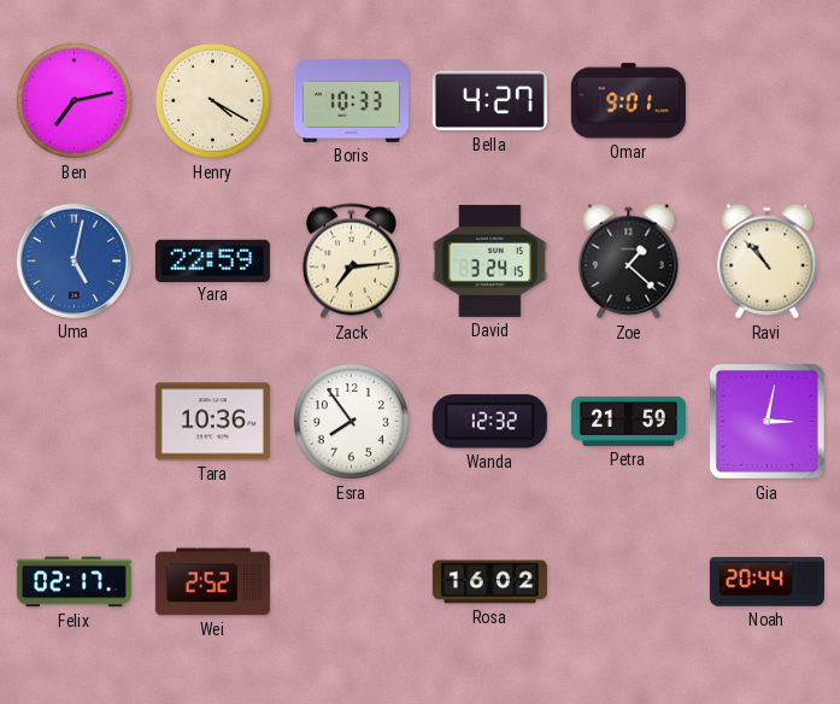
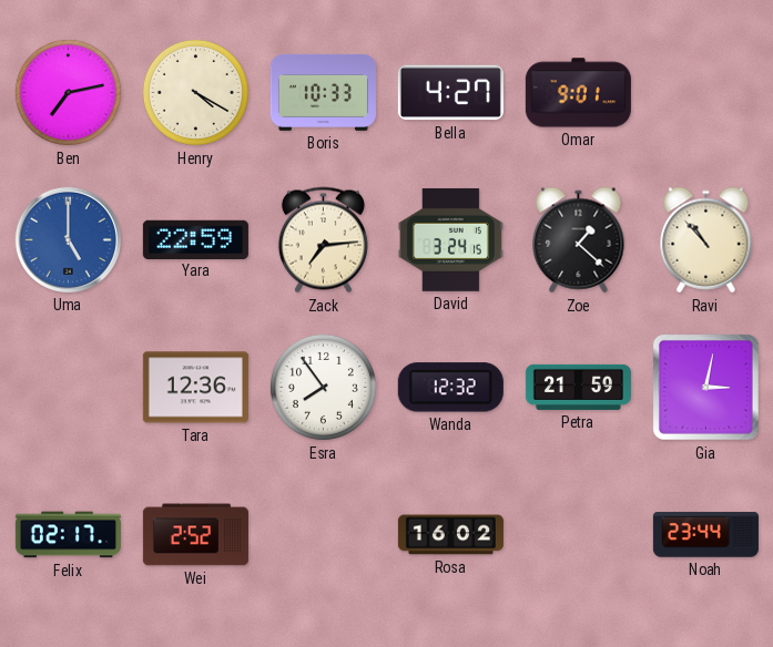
Uma: 5:02 -> 5:00
Tara: 10:36 -> 12:36
Noah: 20:44 -> 23:44
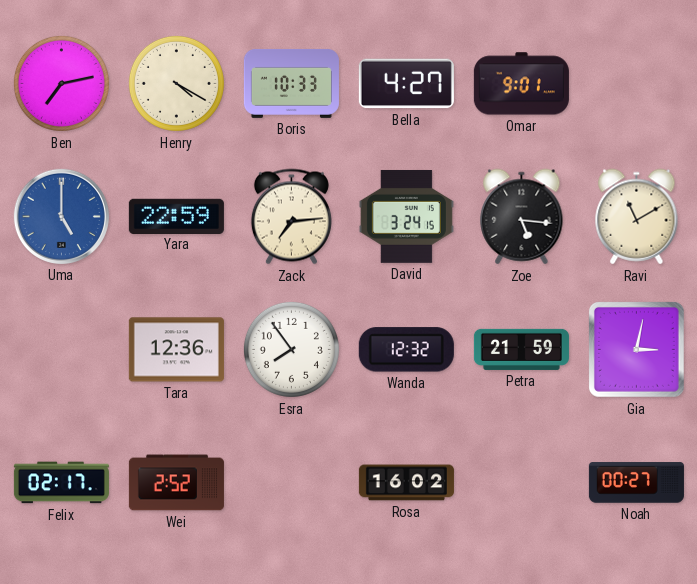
Zoe: 1:22 -> 5:16
Ravi: 10:53 -> 11:10
Noah: 23:44 -> 00:27
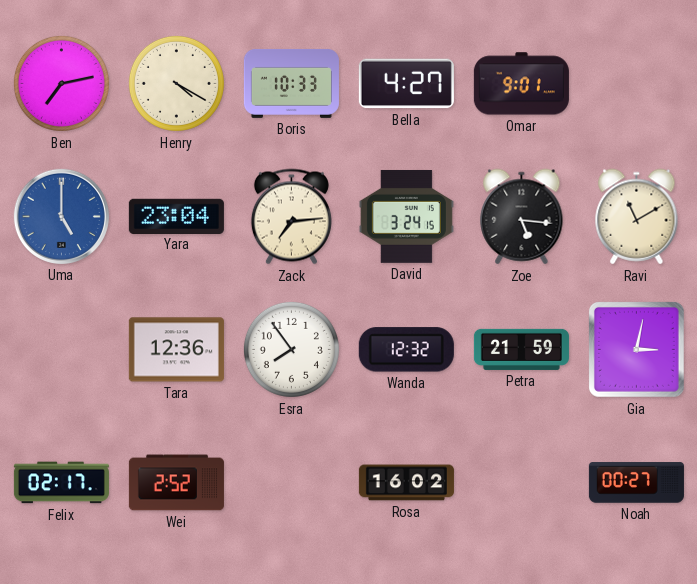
Yara: 22:59 -> 23:04
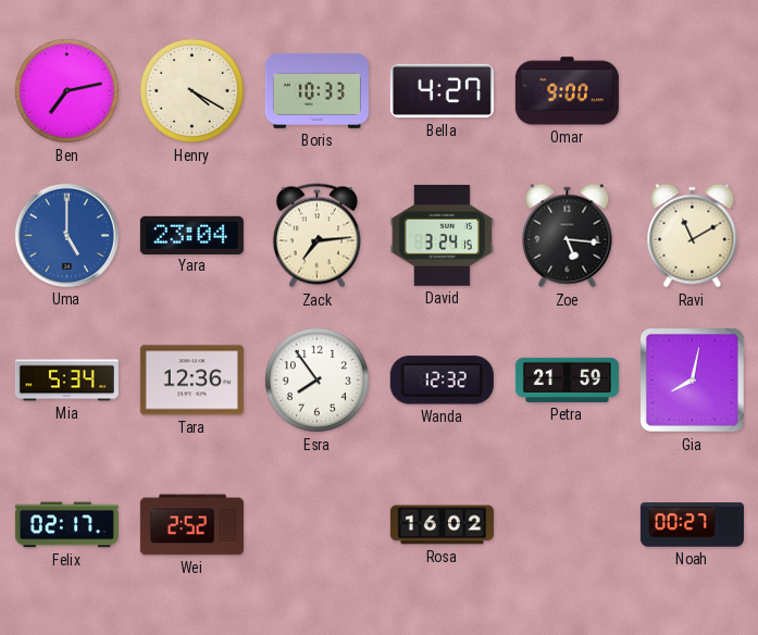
Omar: 9:01 -> 9:00
Mia: none -> 5:34
Gia: 3:02 -> 8:02
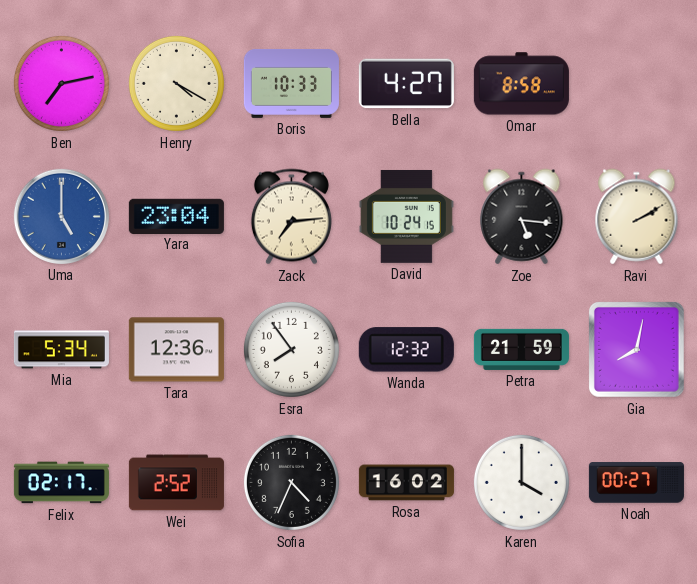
Omar: 9:00 -> 8:58
David: 3:24 -> 10:24
Ravi: 11:10 -> 2:10
Sofia: none -> 4:34
Karen: none -> 4:00
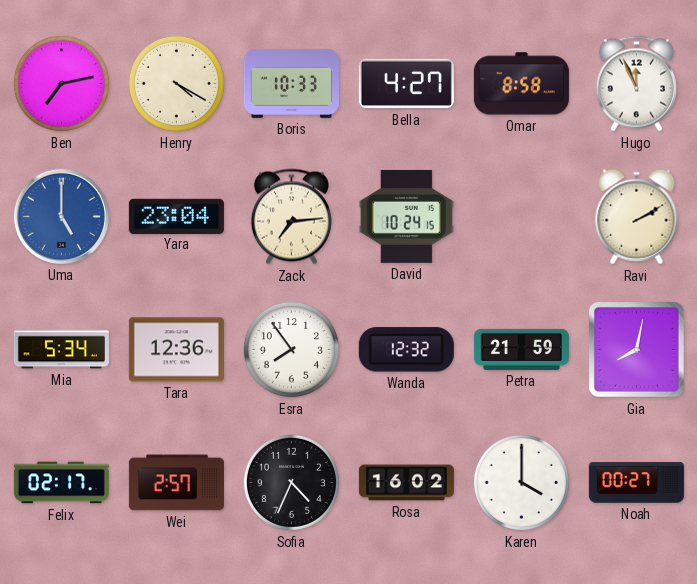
Hugo: none -> 11:56
Zoe: 5:16 -> none
Wei: 2:52 -> 2:57
